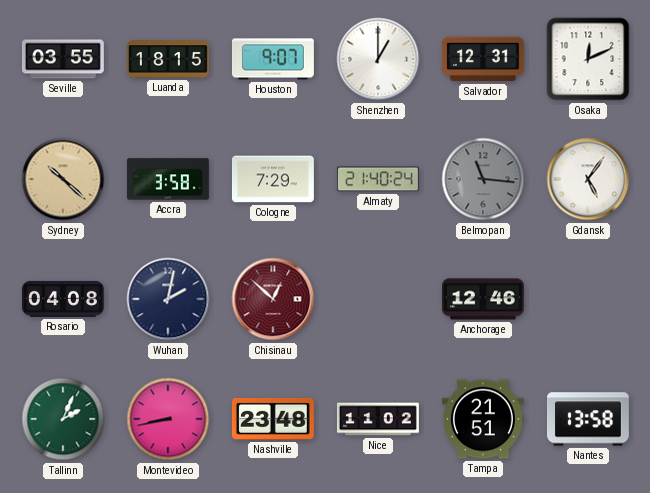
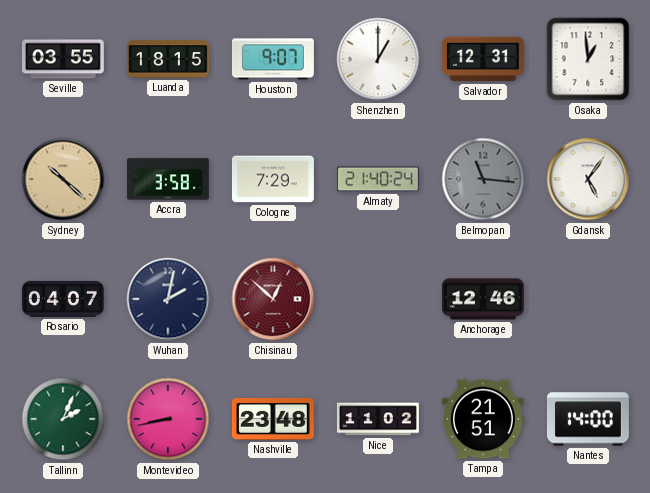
Osaka: 12:11 -> 12:59
Rosario: 04:08 -> 04:07
Nantes: 13:58 -> 14:00
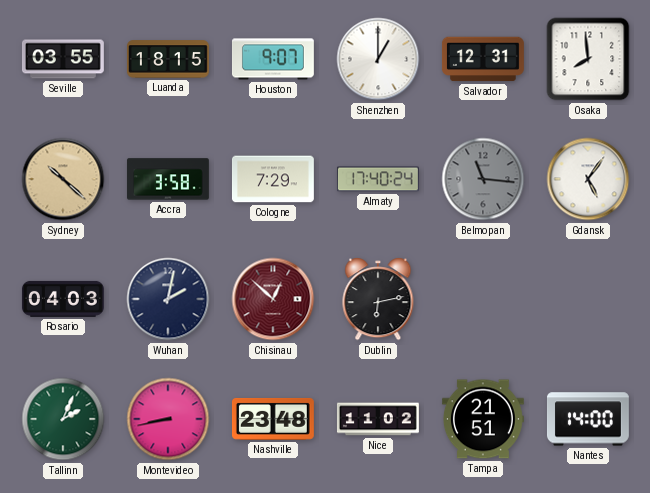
Osaka: 12:59 -> 7:59
Almaty: 21:40 -> 17:40
Rosario: 04:07 -> 04:03
Dublin: none -> 6:13
Anchorage: 12:46 -> none
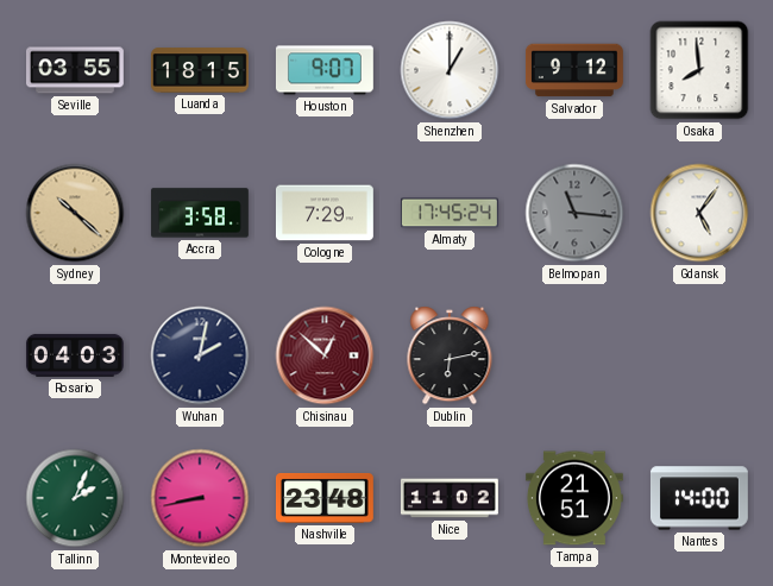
Salvador: 12:31 -> 9:12
Almaty: 17:40 -> 17:45
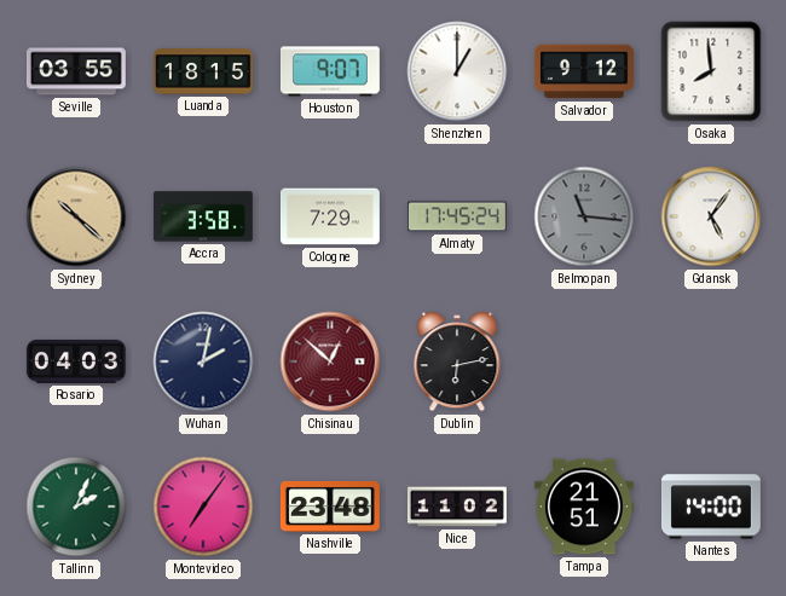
Montevideo: 8:43 -> 7:06
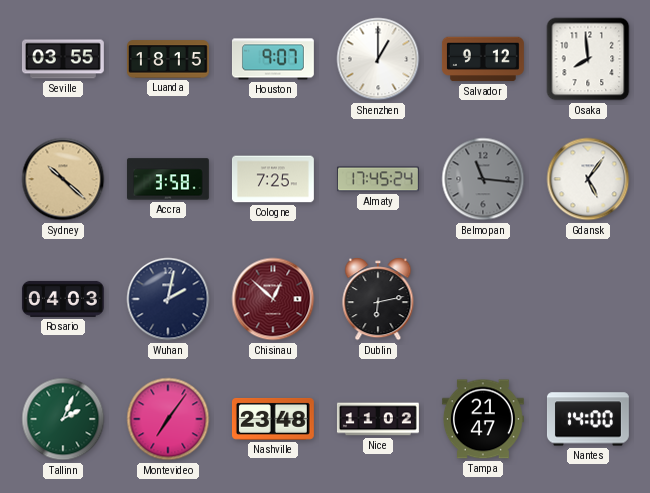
Cologne: 7:29 -> 7:25
Tampa: 21:51 -> 21:47
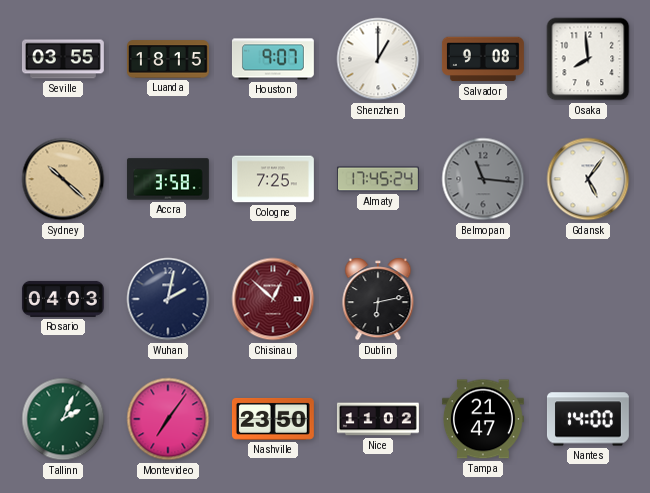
Salvador: 9:12 -> 9:08
Nashville: 23:48 -> 23:50
